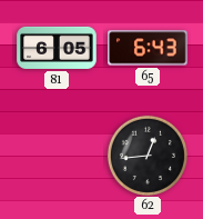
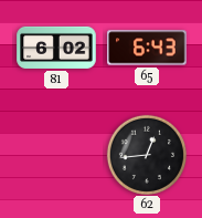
81: 6:05 -> 6:02
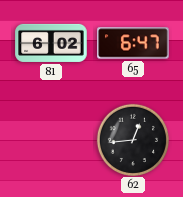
65: 6:43 -> 6:47
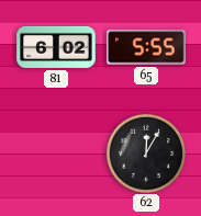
65: 6:47 -> 5:55
62: 12:44 -> 12:05
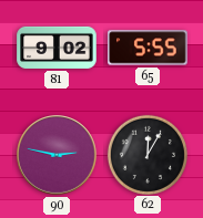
81: 6:02 -> 9:02
90: none -> 2:47
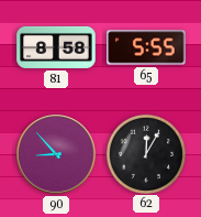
81: 9:02 -> 8:58
90: 2:47 -> 8:53
